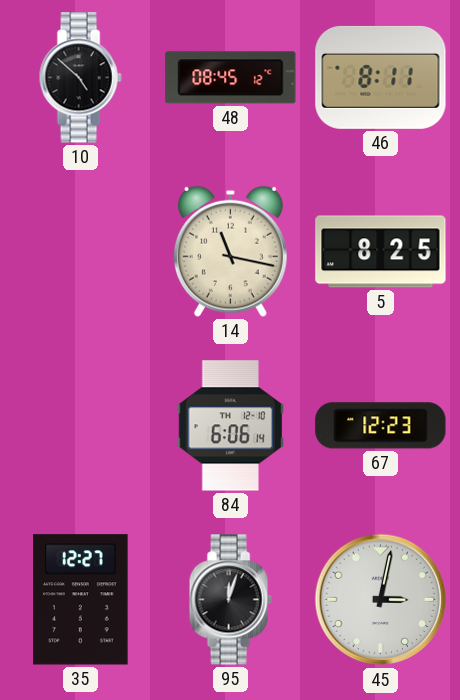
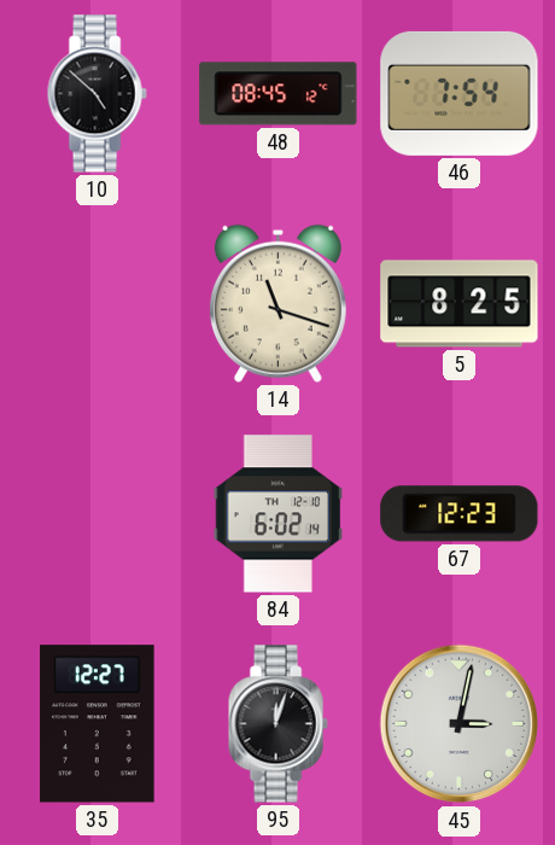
46: 8:11 -> 7:54
14: 11:17 -> 11:18
84: 6:06 -> 6:02
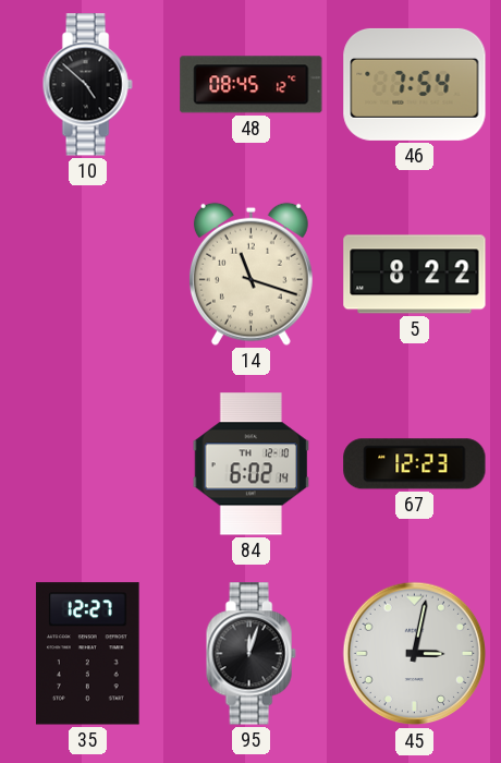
5: 8:25 -> 8:22
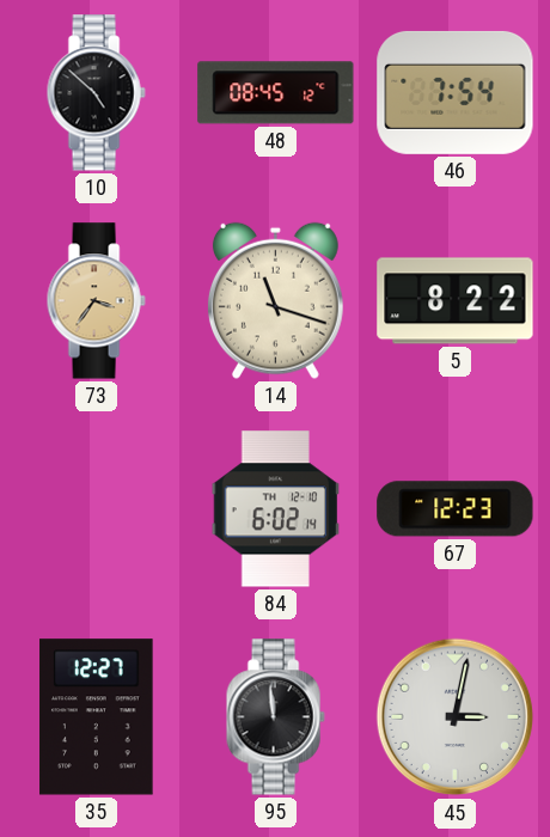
73: none -> 3:36
95: 12:03 -> 11:59
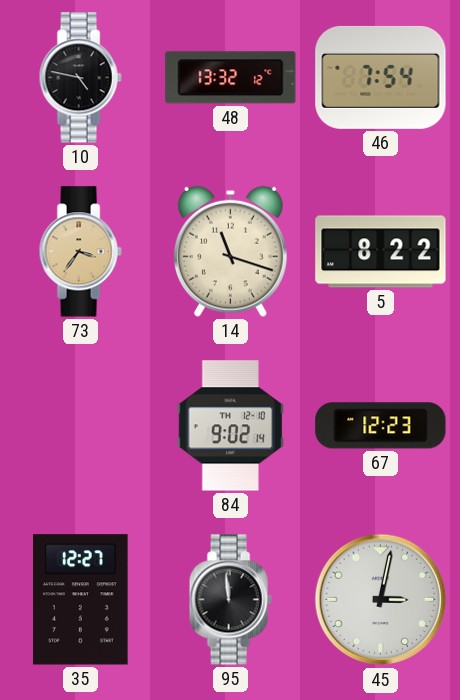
10: 4:52 -> 4:47
48: 08:45 -> 13:32
84: 6:02 -> 9:02
